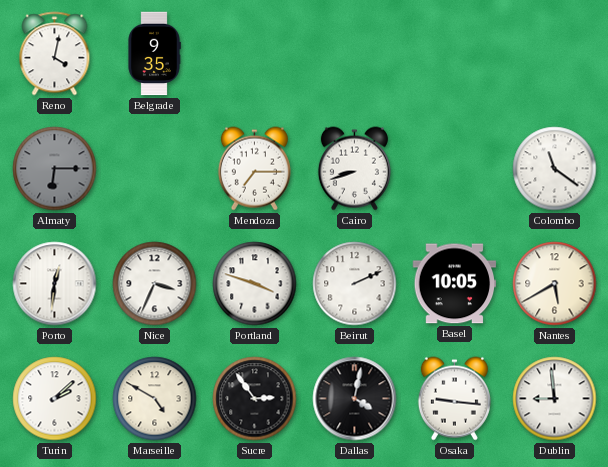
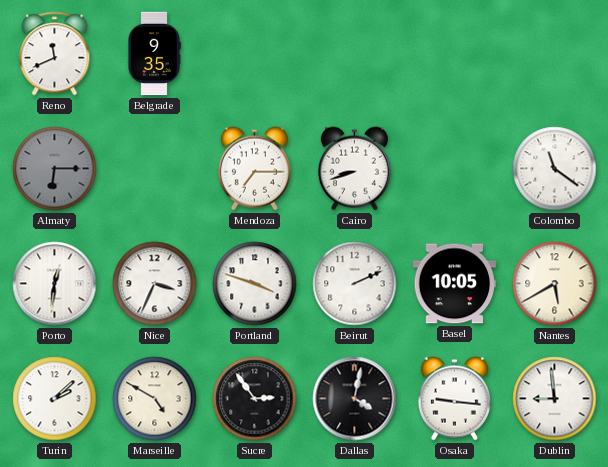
Reno: 4:02 -> 11:41
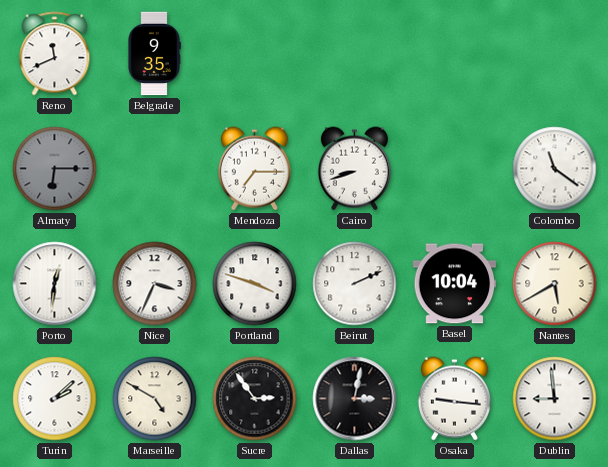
Basel: 10:05 -> 10:04
Dallas: 4:02 -> 3:02
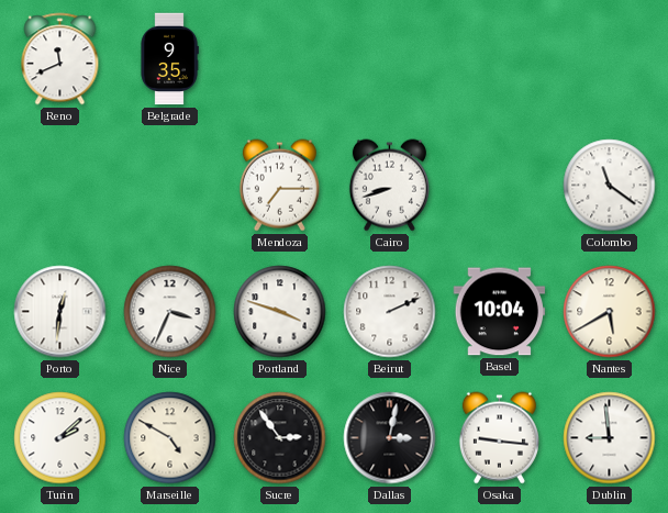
Almaty: 6:15 -> none
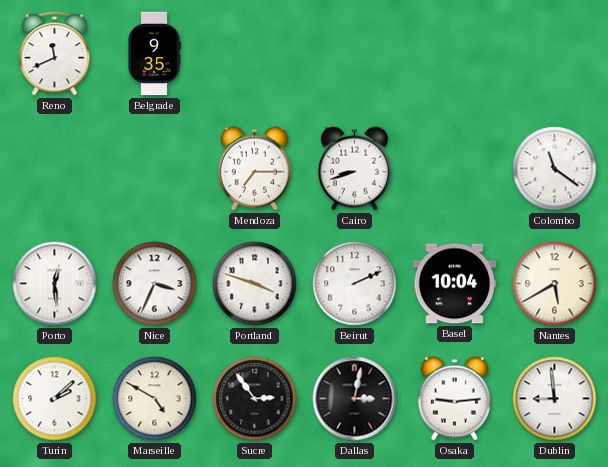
Porto: 12:31 -> 12:29
Osaka: 9:16 -> 9:14
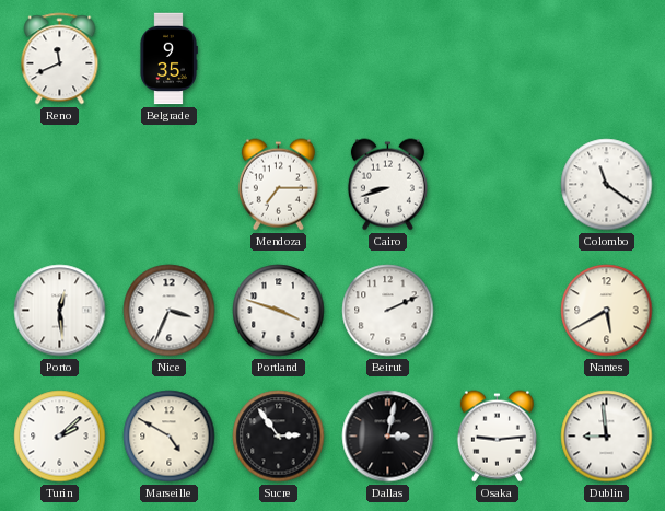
Basel: 10:04 -> none
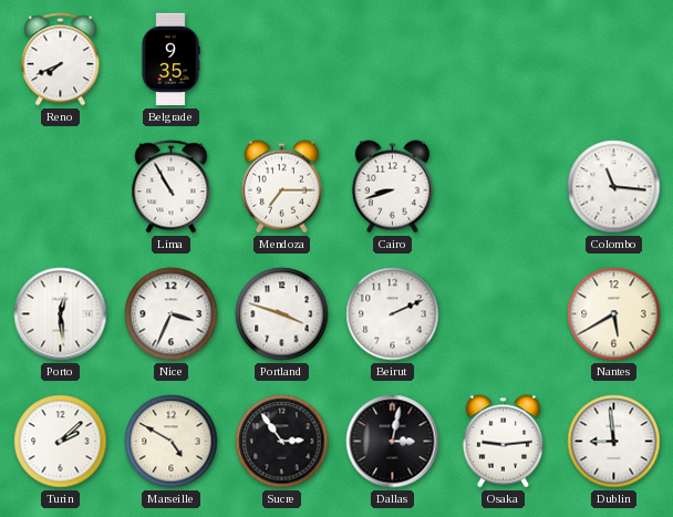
Reno: 11:41 -> 7:41
Lima: none -> 10:55
Colombo: 11:21 -> 11:16
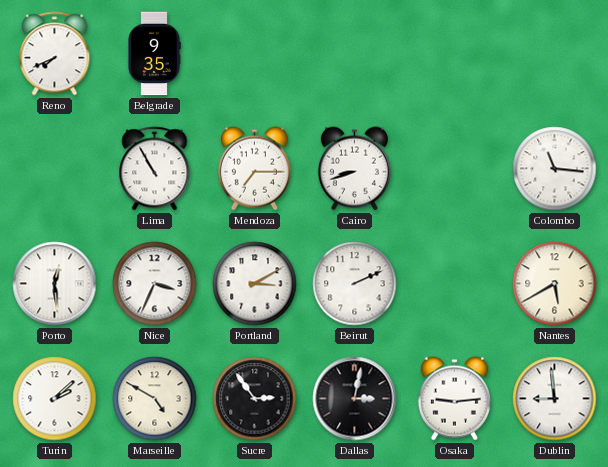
Portland: 3:48 -> 3:10
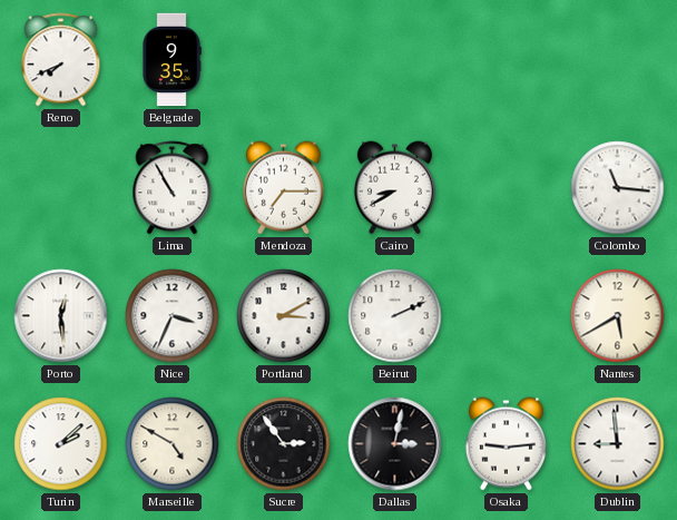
Cairo: 8:42 -> 8:40
